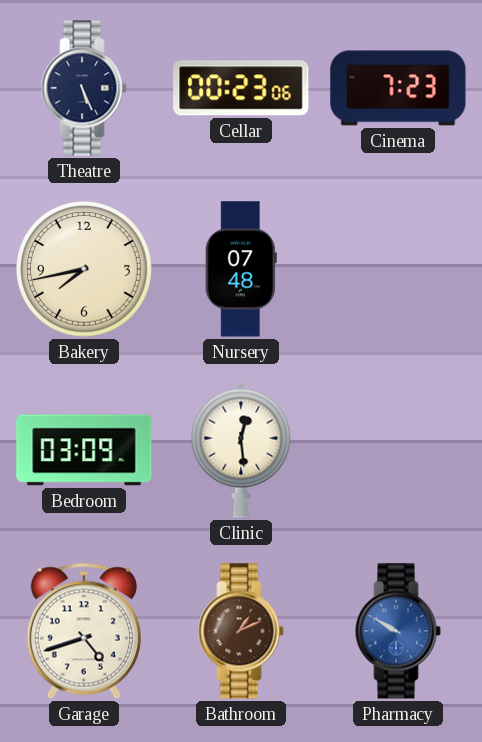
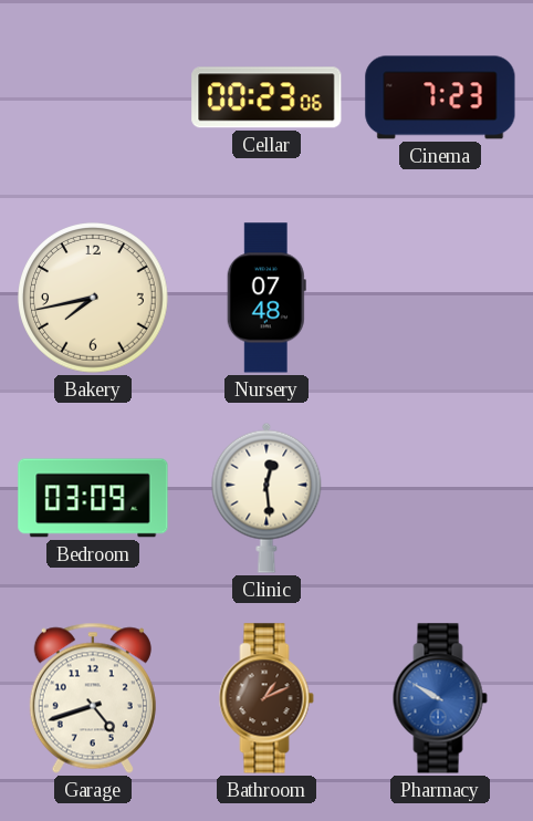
Theatre: 5:26 -> none
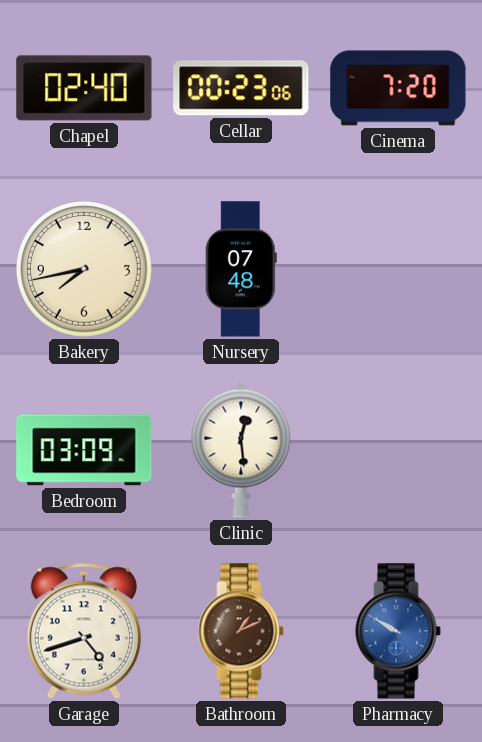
Chapel: none -> 02:40
Cinema: 7:23 -> 7:20
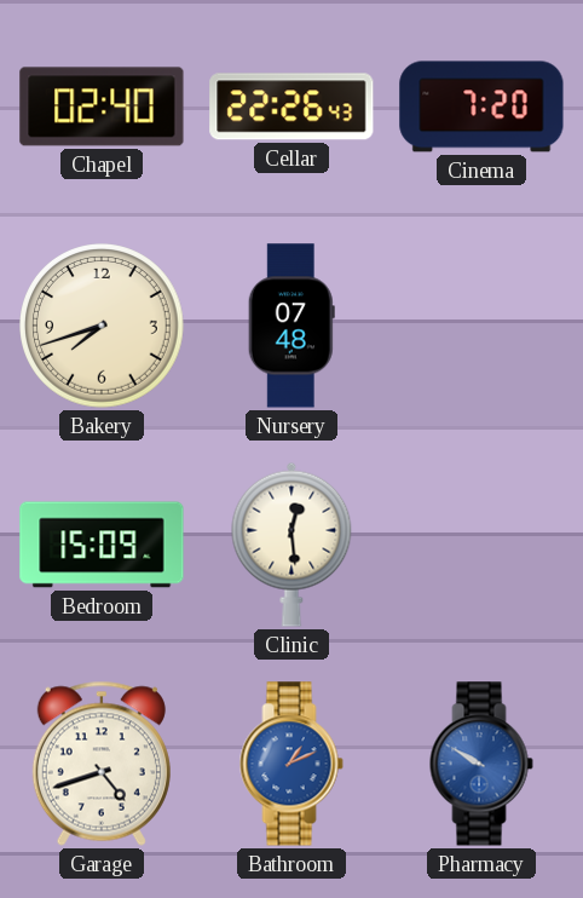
Cellar: 00:23 -> 22:26
Bakery: 7:43 -> 7:42
Bedroom: 03:09 -> 15:09
Bathroom dial: brown -> blue
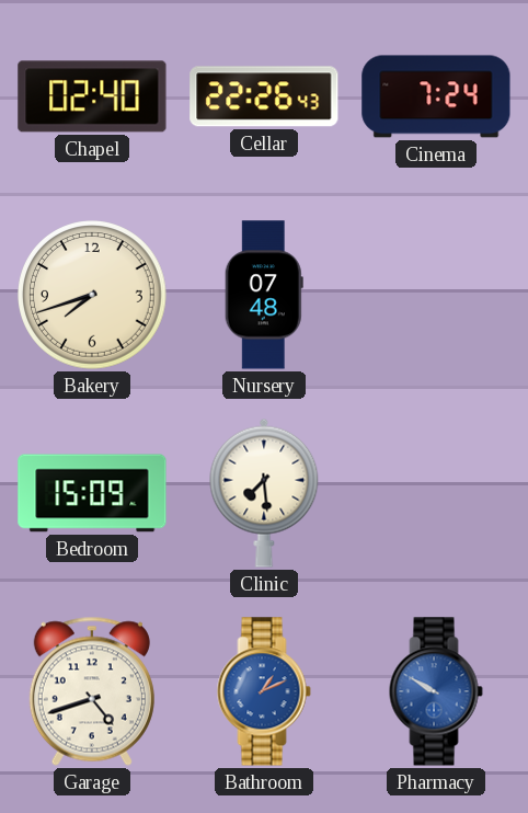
Cinema: 7:20 -> 7:24
Clinic: 12:29 -> 7:29
